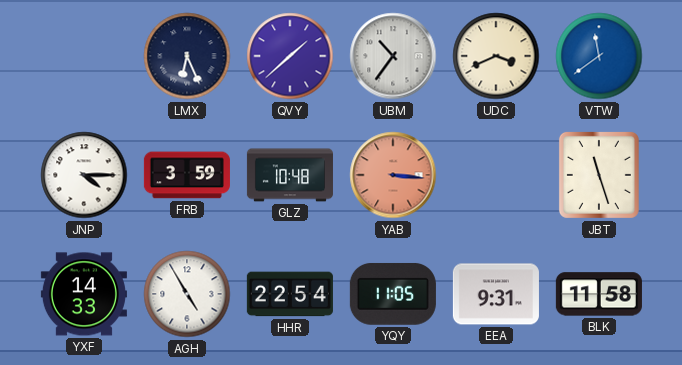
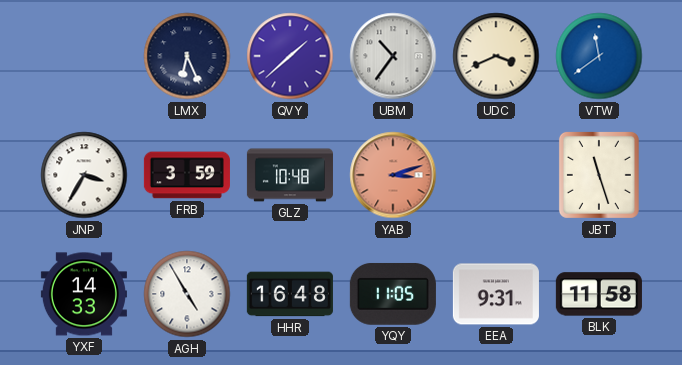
JNP: 4:15 -> 3:35
YAB: 3:16 -> 3:12
HHR: 22:54 -> 16:48
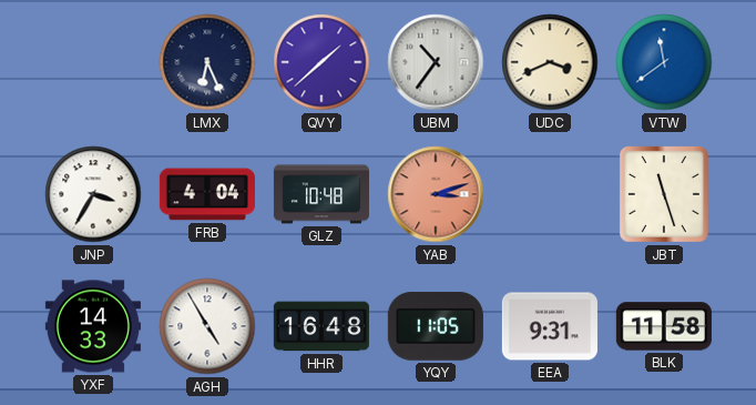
FRB: 3:59 -> 4:04
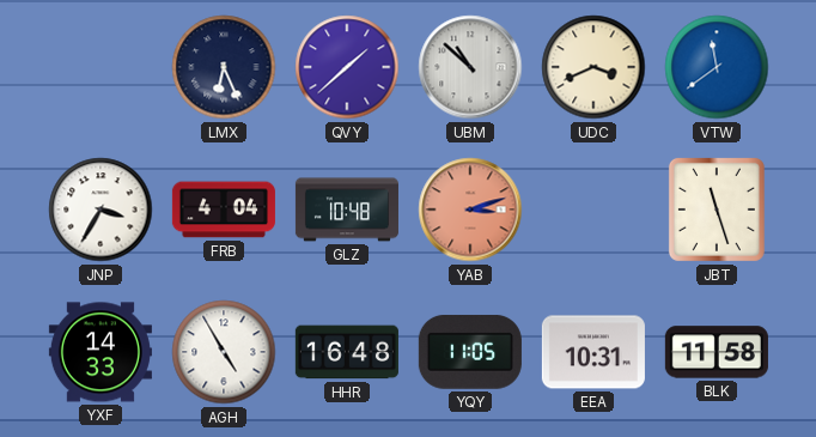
UBM: 10:36 -> 10:52
EEA: 9:31 -> 10:31
